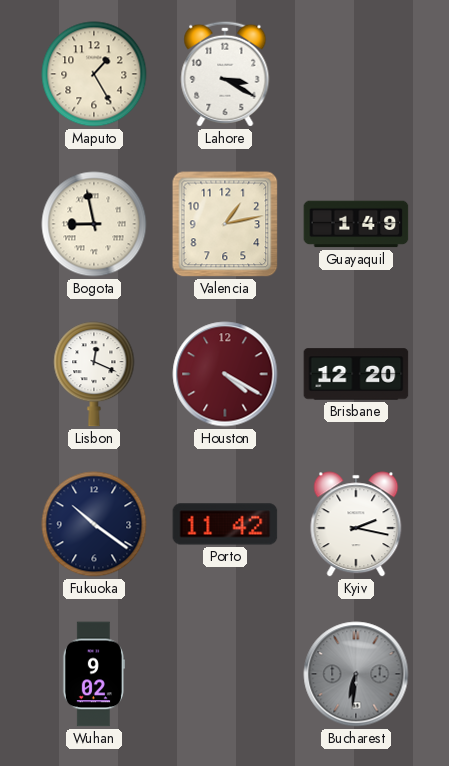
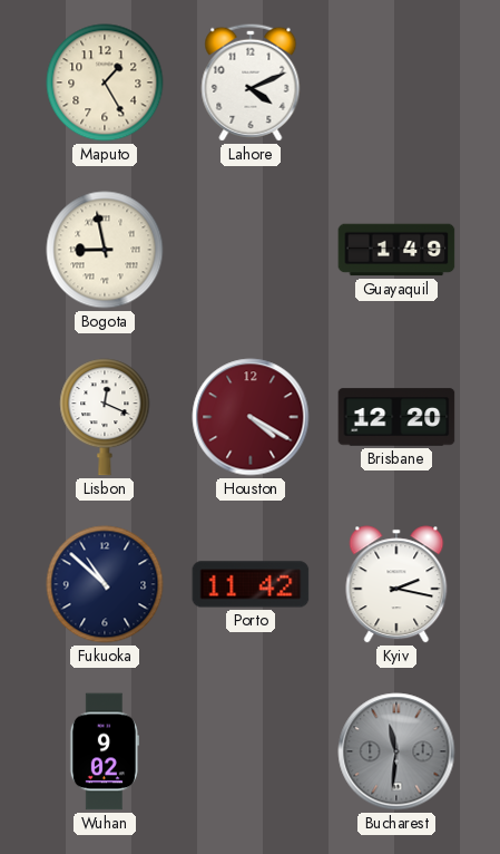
Lahore: 3:20 -> 4:11
Valencia: 1:13 -> none
Fukuoka: 10:21 -> 10:52
Bucharest: 6:31 -> 11:31
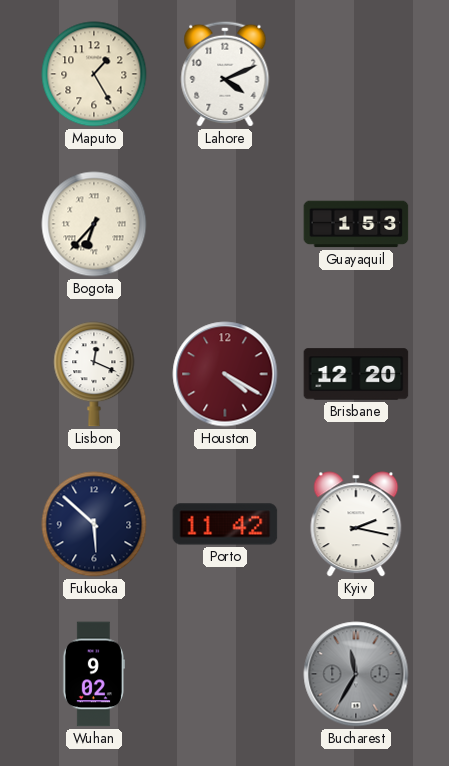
Bogota: 8:58 -> 6:37
Guayaquil: 1:49 -> 1:53
Fukuoka: 10:52 -> 5:52
Bucharest: 11:31 -> 11:35
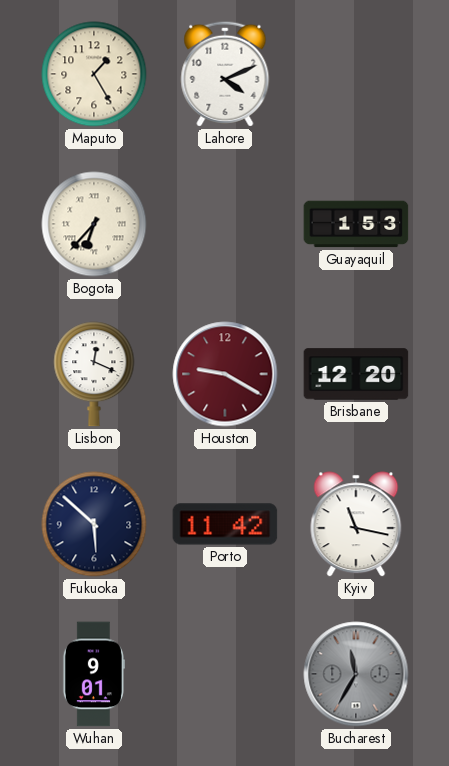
Houston: 4:20 -> 9:20
Kyiv: 2:17 -> 11:17
Wuhan: 9:02 -> 9:01
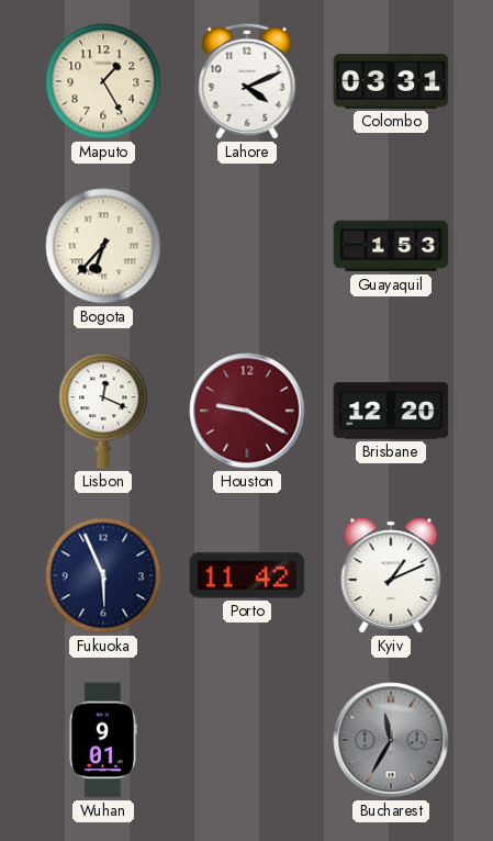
Colombo: none -> 03:31
Fukuoka: 5:52 -> 5:56
Kyiv: 11:17 -> 1:11
